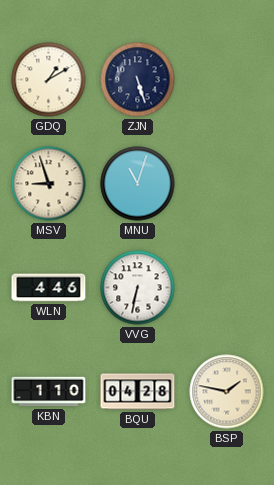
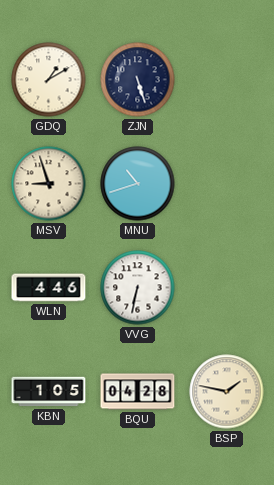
MNU: 11:03 -> 10:42
KBN: 1:10 -> 1:05
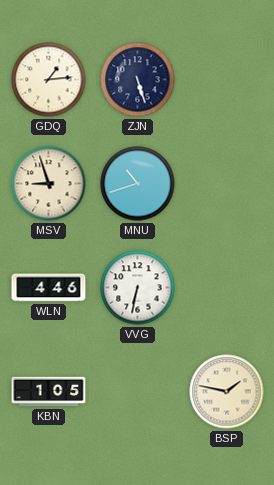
GDQ: 1:10 -> 1:14
BQU: 04:28 -> none
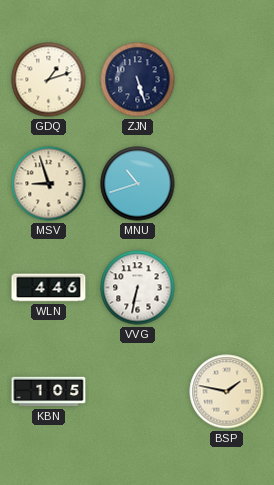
GDQ: 1:14 -> 1:12
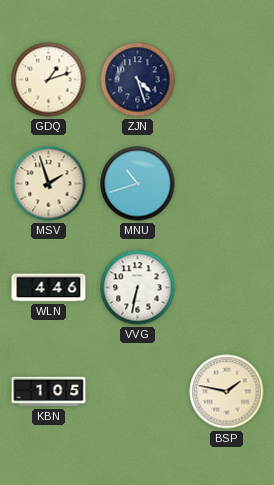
ZJN: 5:27 -> 4:27
MSV: 8:57 -> 1:57
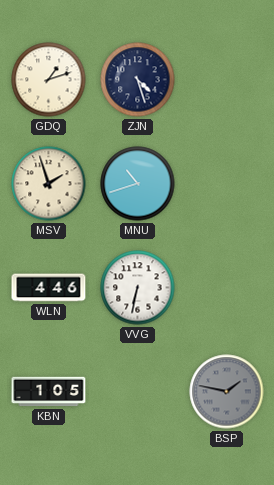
BSP dial: cream -> grey
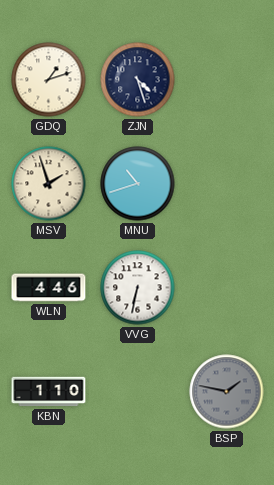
KBN: 1:05 -> 1:10
